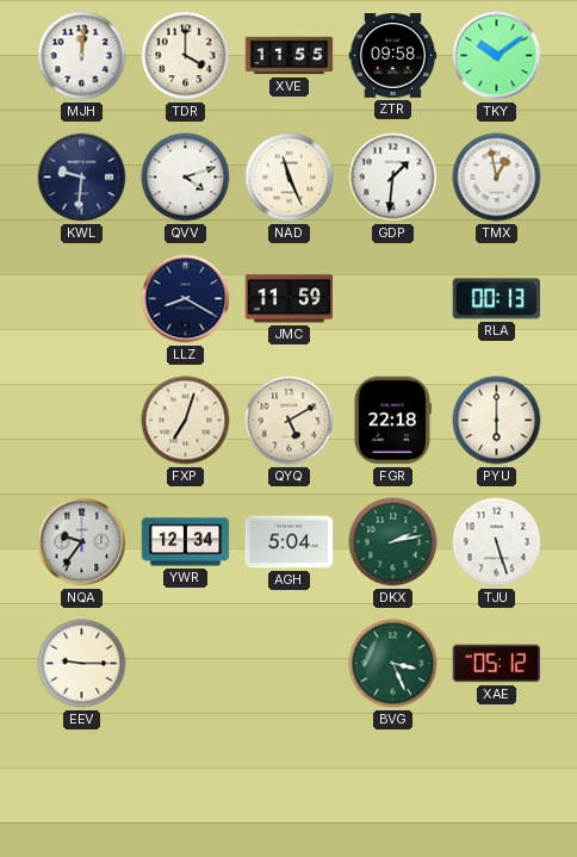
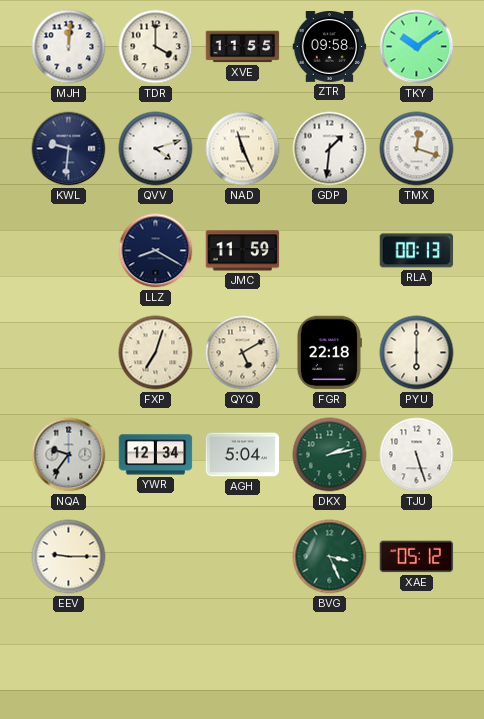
TMX: 12:58 -> 12:18
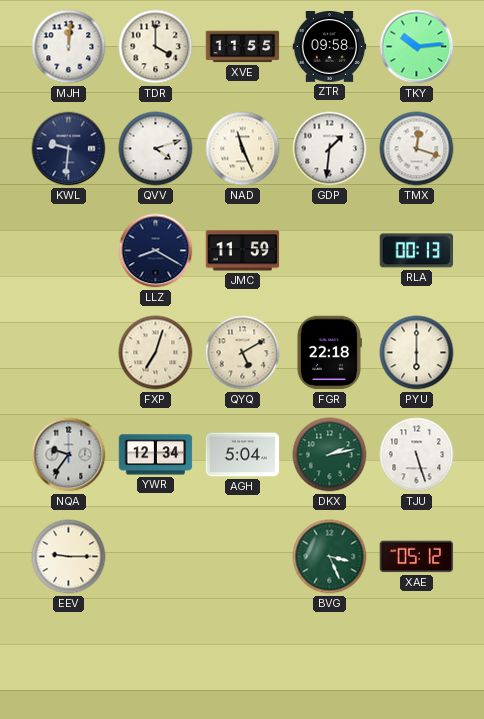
TKY: 10:09 -> 10:14
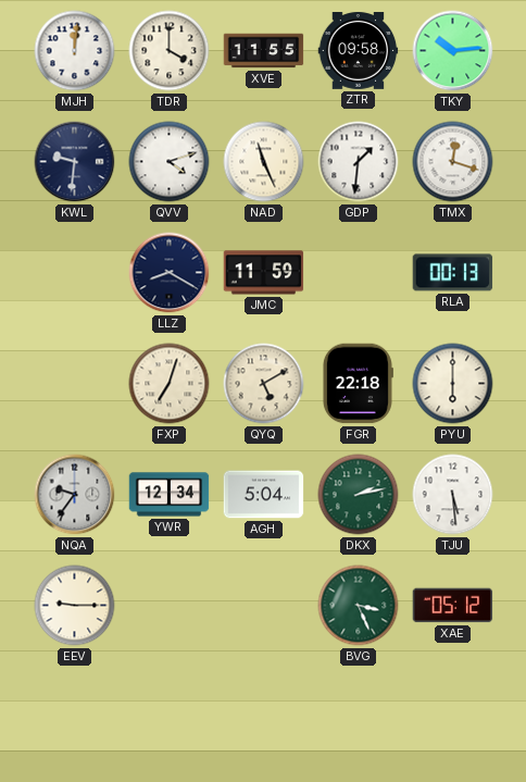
TJU: 5:27 -> 5:29
